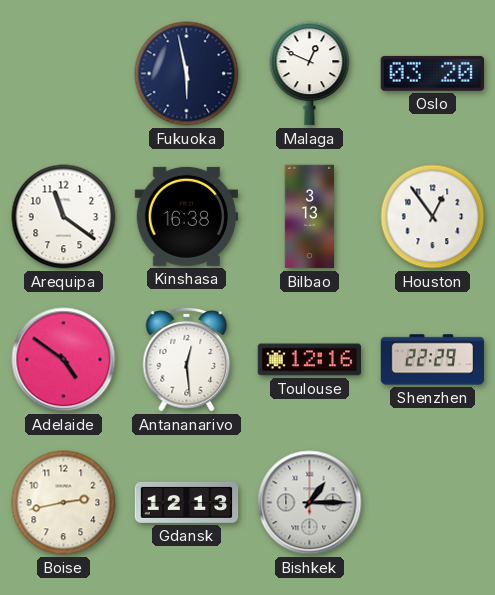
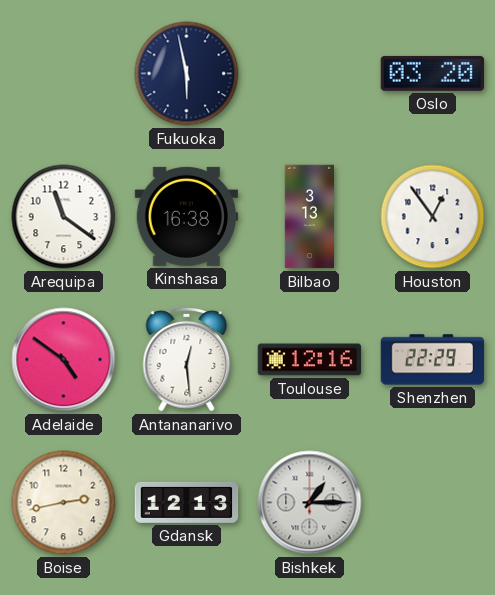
Malaga: 12:49 -> none
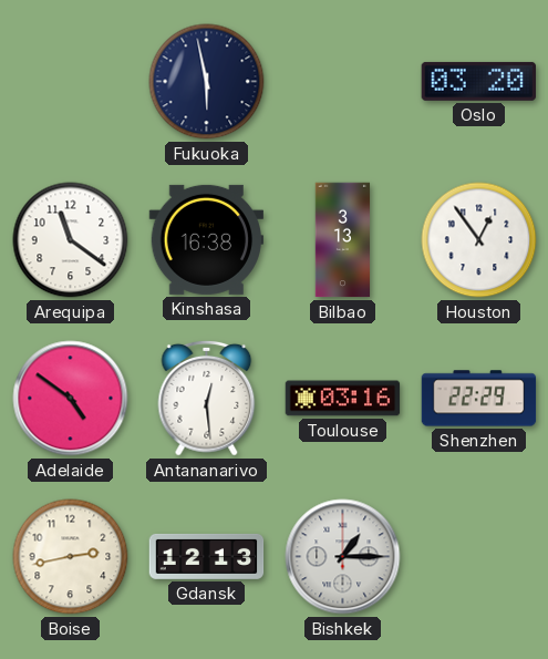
Toulouse: 12:16 -> 03:16
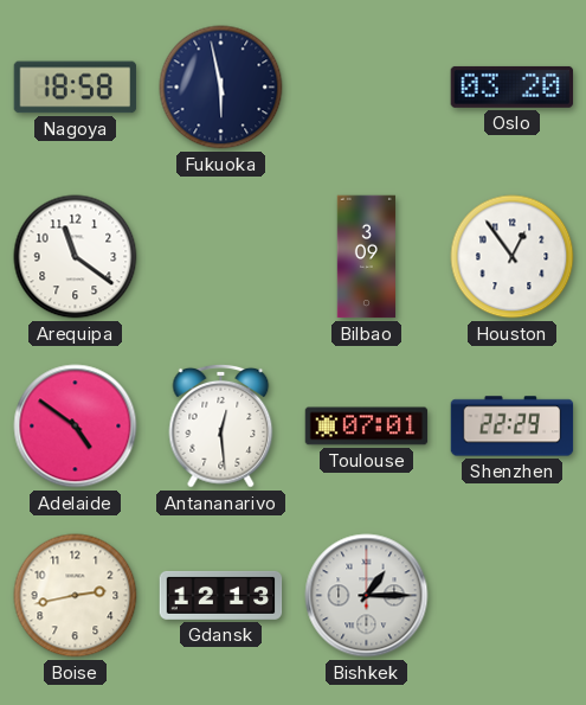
Nagoya: none -> 18:58
Kinshasa: 16:38 -> none
Bilbao: 3:13 -> 3:09
Toulouse: 03:16 -> 07:01
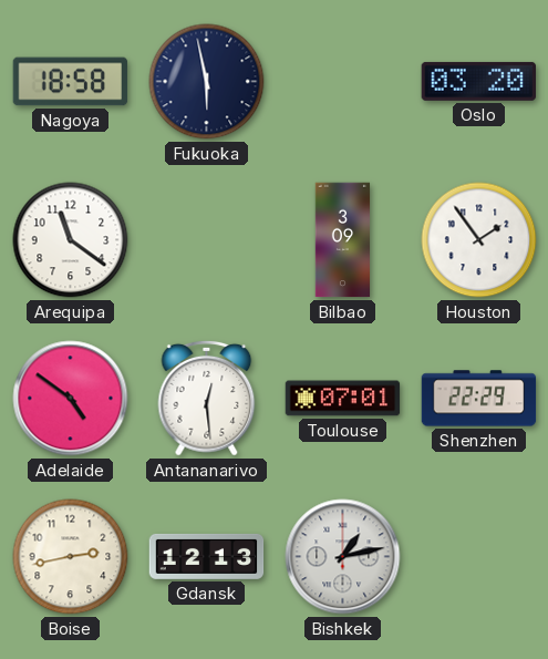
Houston: 12:54 -> 1:54
Bishkek: 1:15 -> 1:13
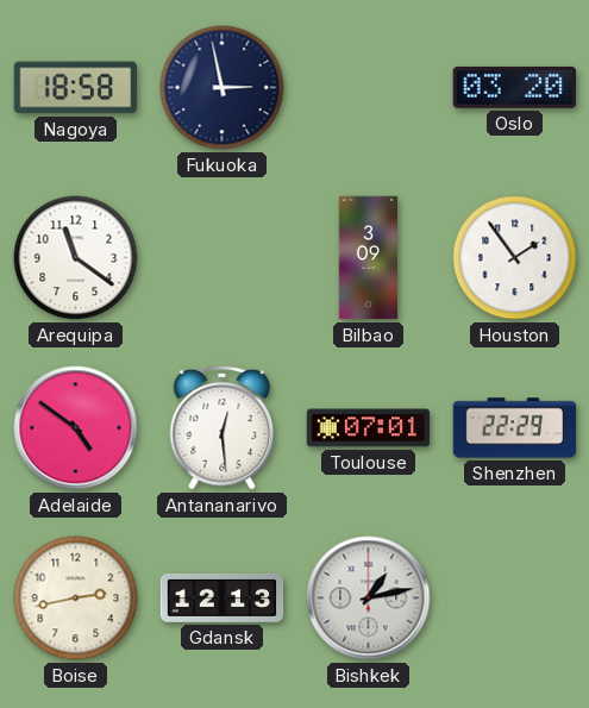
Fukuoka: 5:58 -> 2:58
